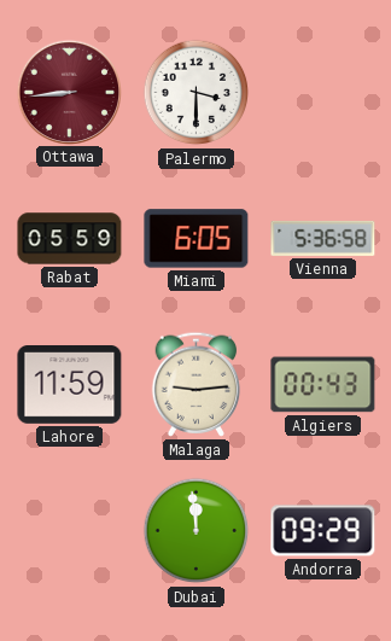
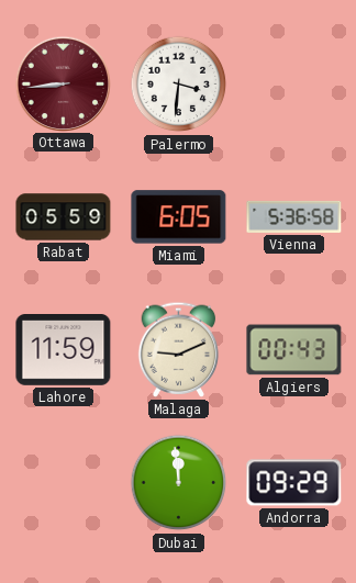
Palermo: 3:30 -> 3:31
Malaga: 9:14 -> 9:11
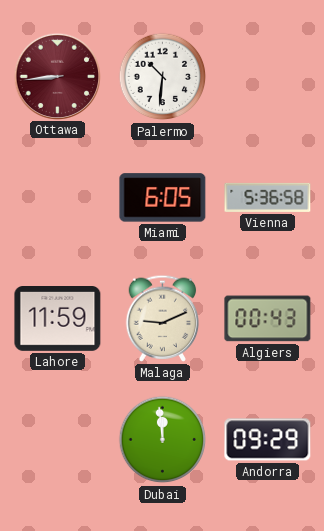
Palermo: 3:31 -> 10:31
Rabat: 05:59 -> none
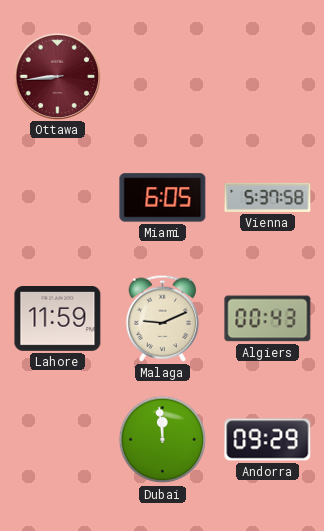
Palermo: 10:31 -> none
Vienna: 5:36 -> 5:37
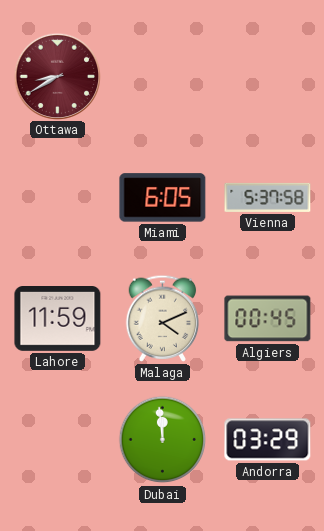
Ottawa: 8:44 -> 8:40
Malaga: 9:11 -> 4:11
Algiers: 00:43 -> 00:45
Andorra: 09:29 -> 03:29
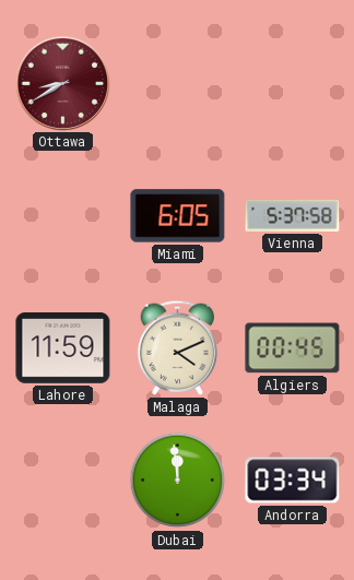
Andorra: 03:29 -> 03:34
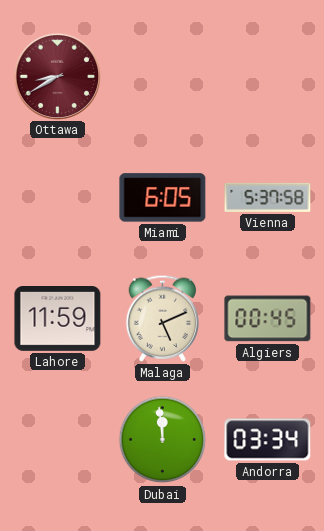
Malaga: 4:11 -> 5:11
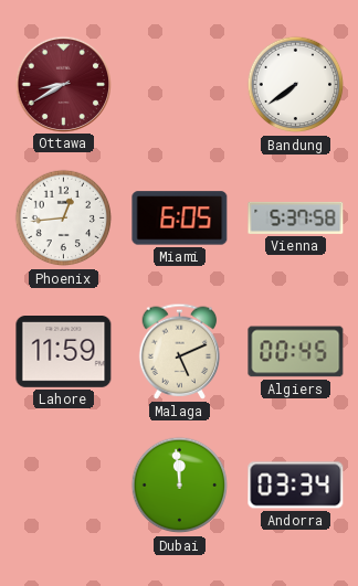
Bandung: none -> 7:39
Phoenix: none -> 12:44
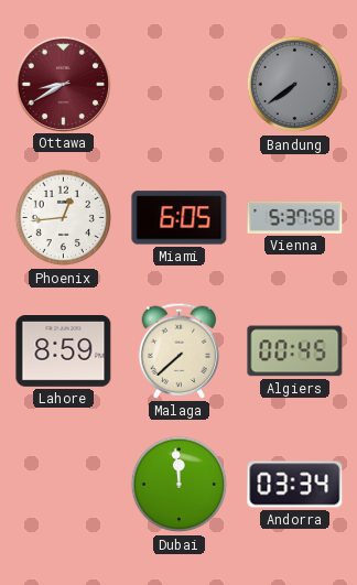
Bandung dial: white -> grey
Lahore: 11:59 -> 8:59
Malaga: 5:11 -> 7:38
